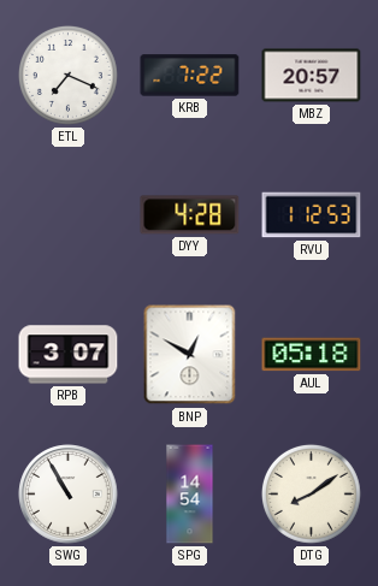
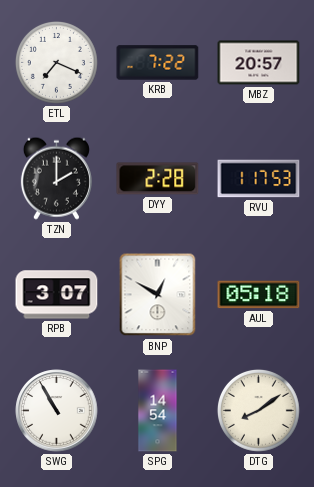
TZN: none -> 2:00
DYY: 4:28 -> 2:28
RVU: 1:12 -> 1:17
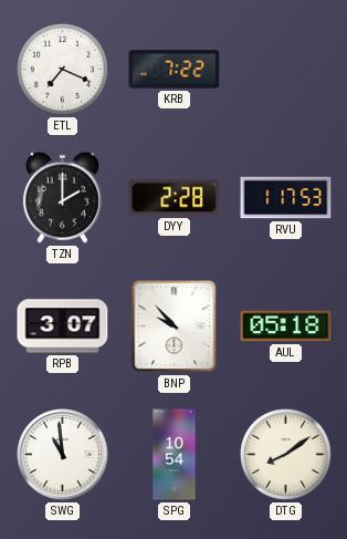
MBZ: 20:57 -> none
BNP: 12:50 -> 9:53
SWG: 10:55 -> 10:59
SPG: 14:54 -> 10:54
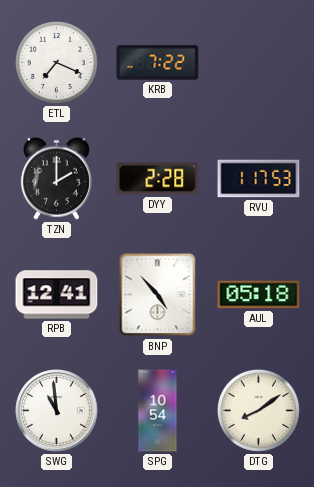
RPB: 3:07 -> 12:41
BNP: 9:53 -> 4:53
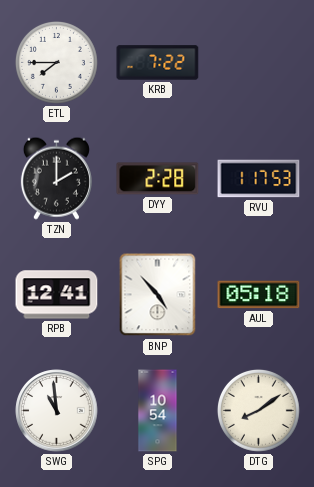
ETL: 7:19 -> 7:45
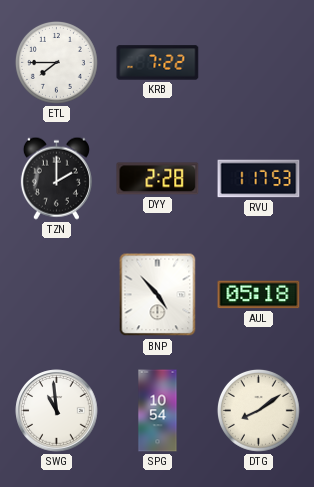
RPB: 12:41 -> none
